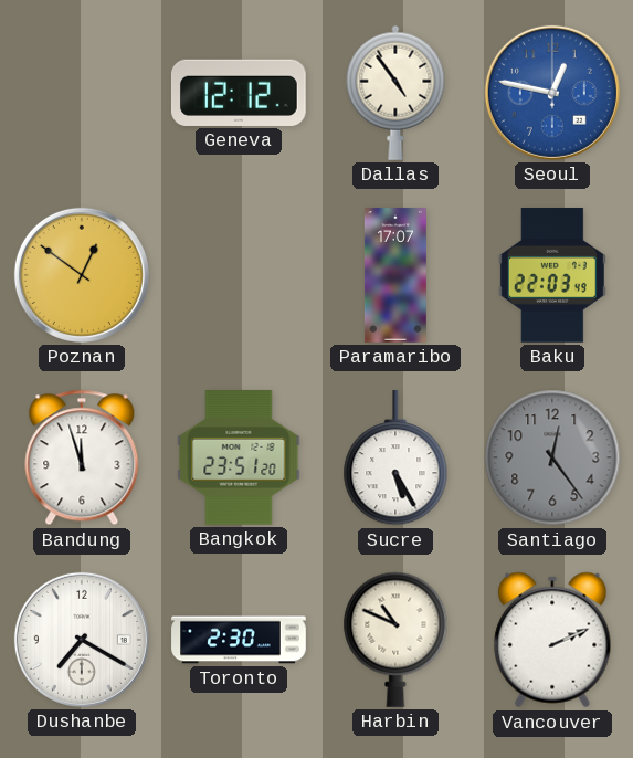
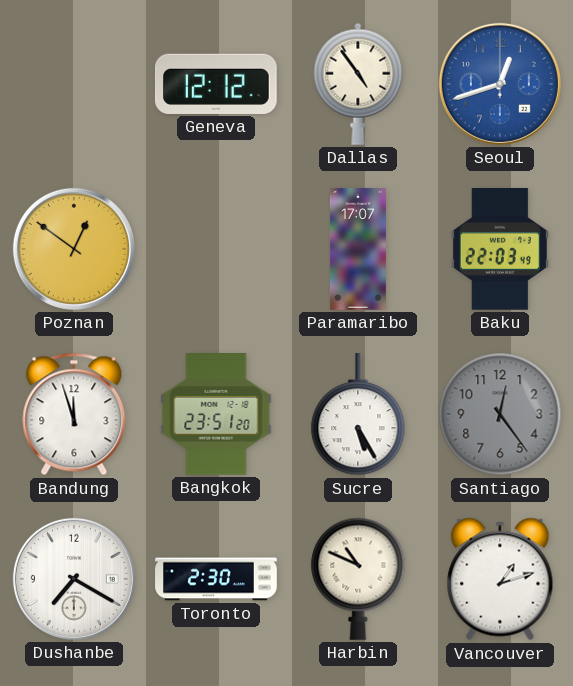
Seoul: 12:47 -> 12:42
Vancouver: 2:11 -> 1:12
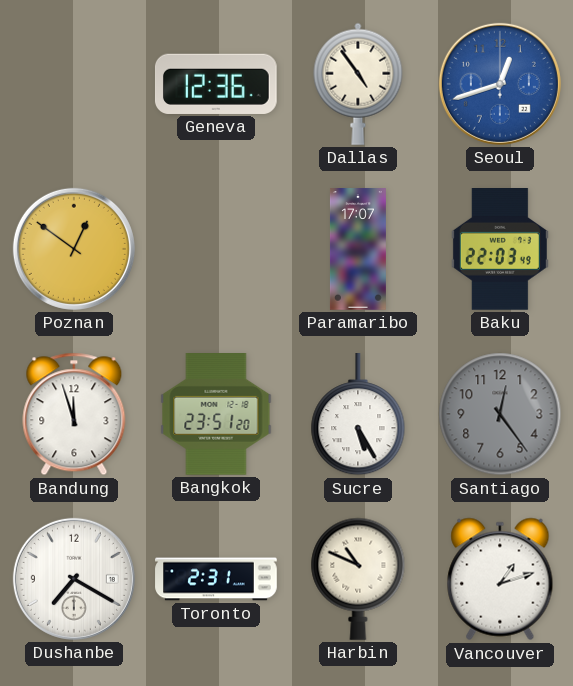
Geneva: 12:12 -> 12:36
Toronto: 2:30 -> 2:31
